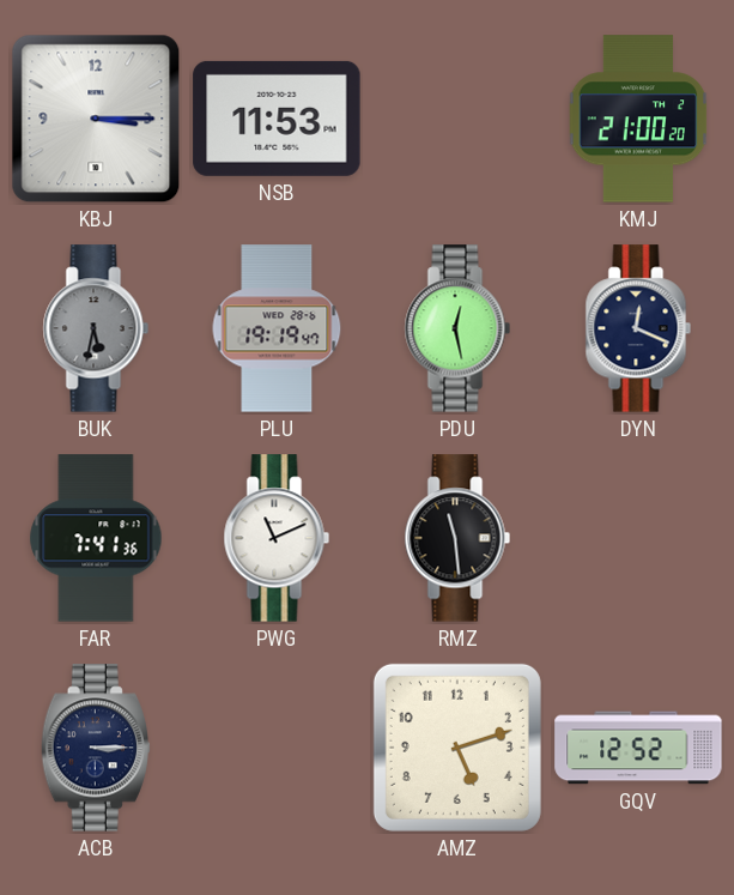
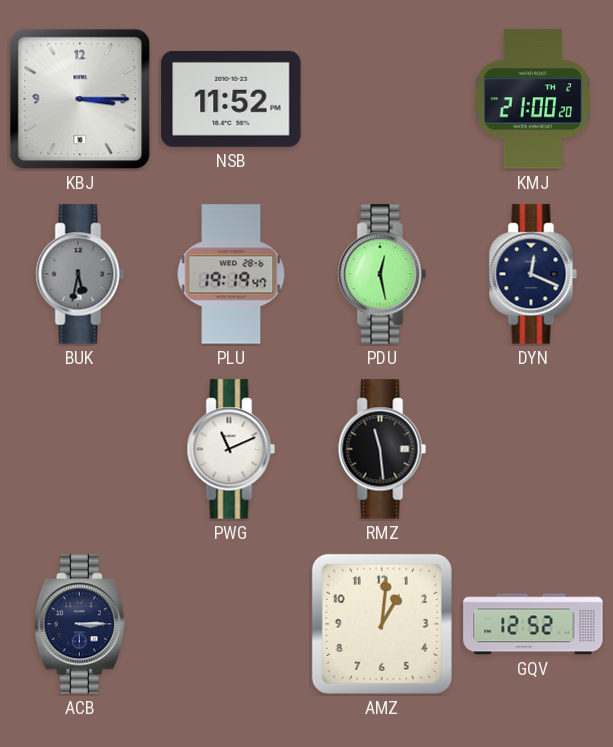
NSB: 11:53 -> 11:52
FAR: 7:41 -> none
AMZ: 5:12 -> 1:01
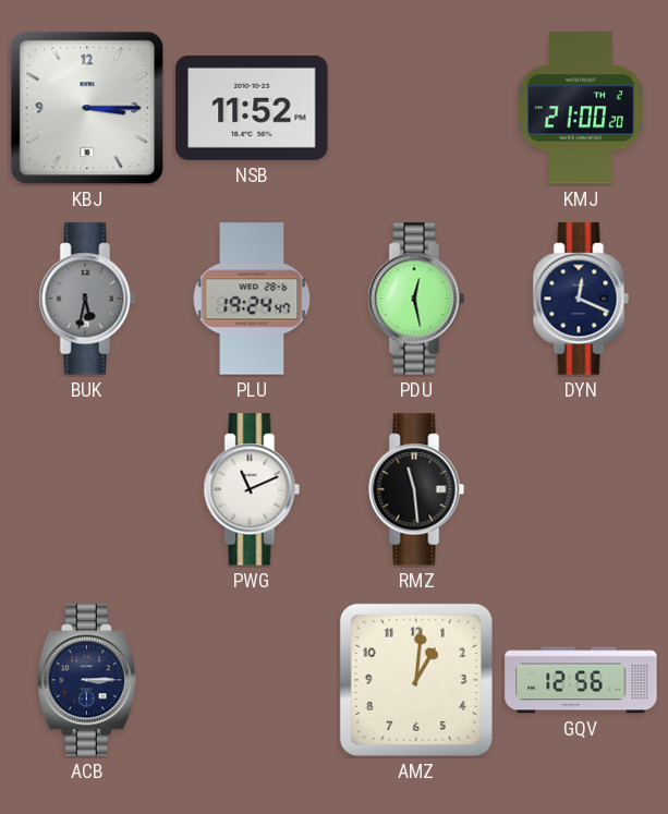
PLU: 19:19 -> 19:24
GQV: 12:52 -> 12:56
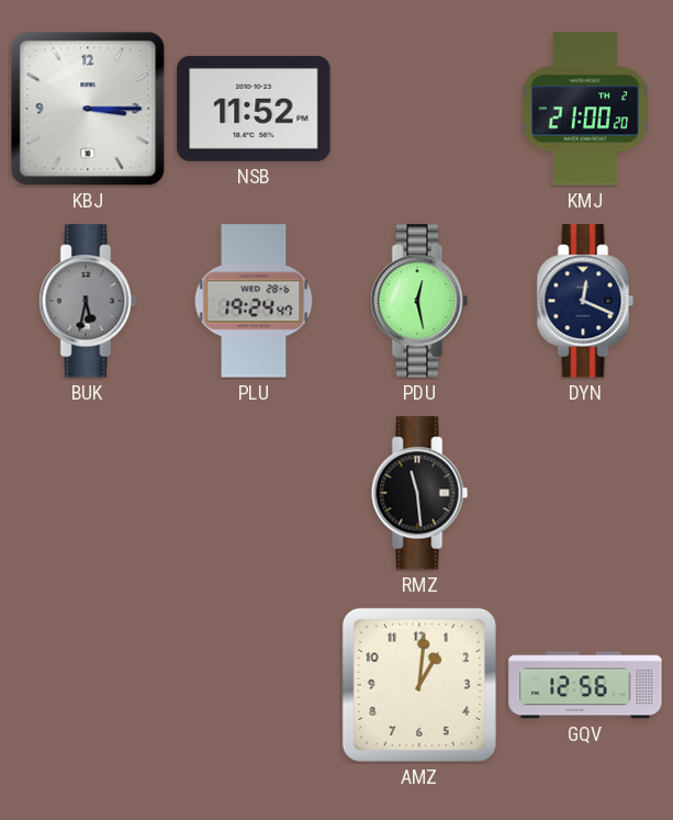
PWG: 11:11 -> none
ACB: 3:15 -> none
